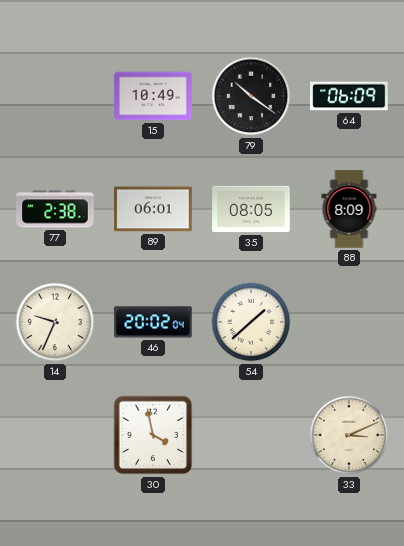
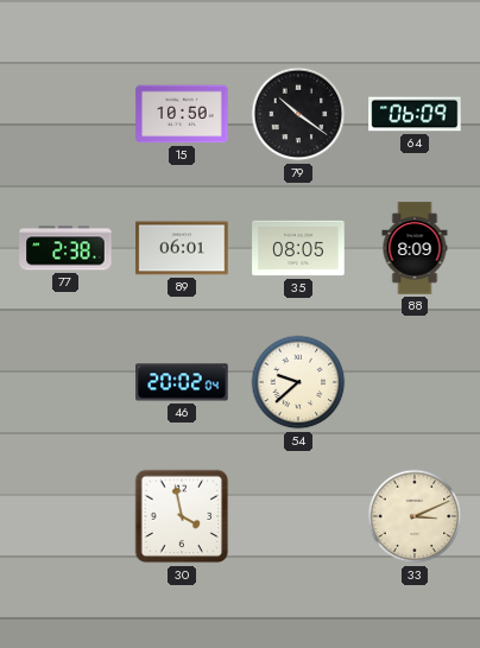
15: 10:49 -> 10:50
14: 9:34 -> none
54: 1:38 -> 9:38
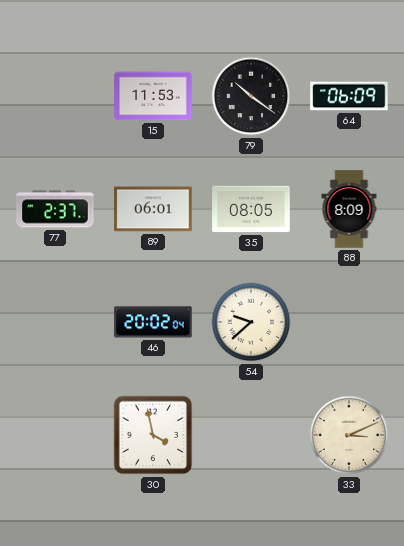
15: 10:50 -> 11:53
77: 2:38 -> 2:37
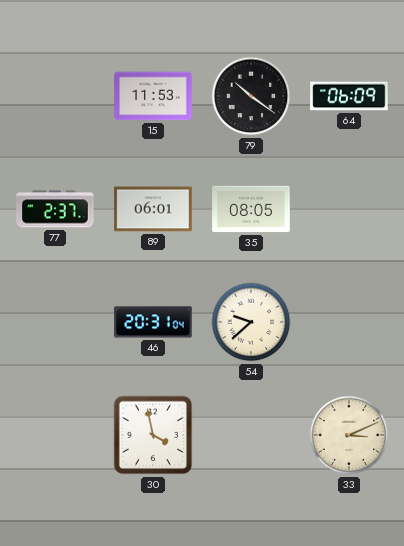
88: 8:09 -> none
46: 20:02 -> 20:31
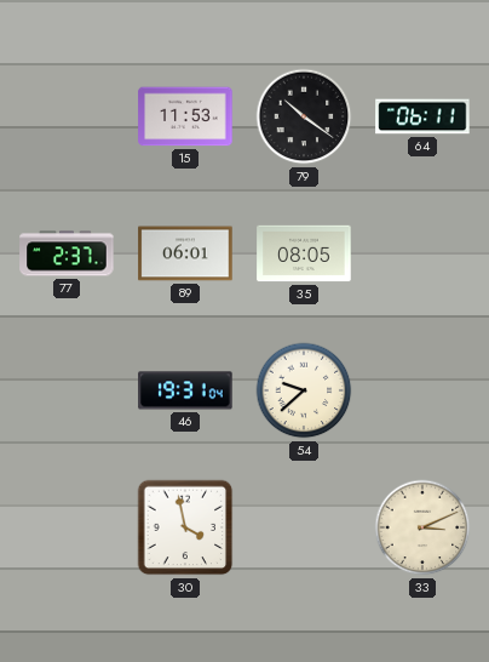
64: 06:09 -> 06:11
46: 20:31 -> 19:31
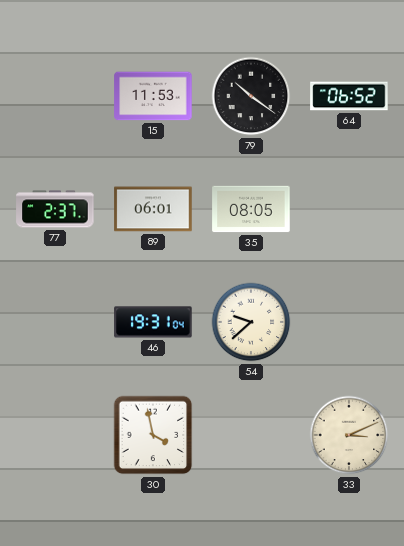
64: 06:11 -> 06:52
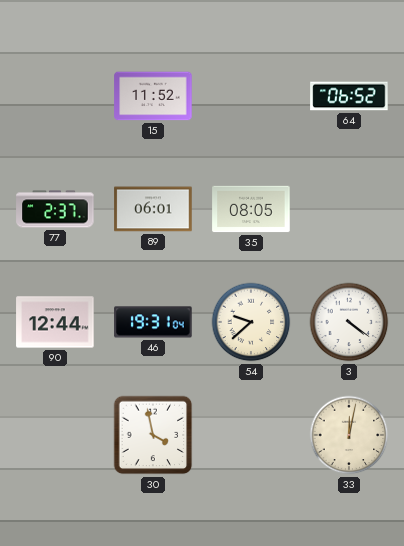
15: 11:53 -> 11:52
79: 10:21 -> none
90: none -> 12:44
3: none -> 4:21
33: 3:11 -> 12:02
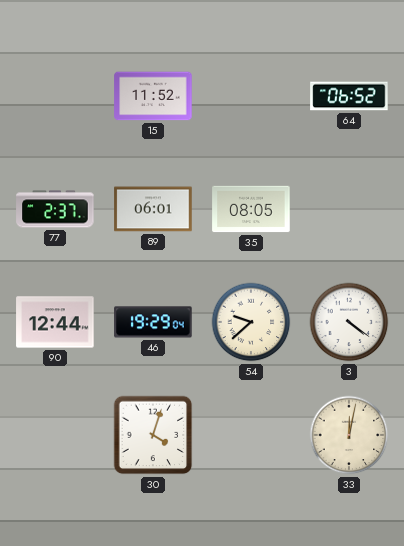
46: 19:31 -> 19:29
30: 3:58 -> 4:03
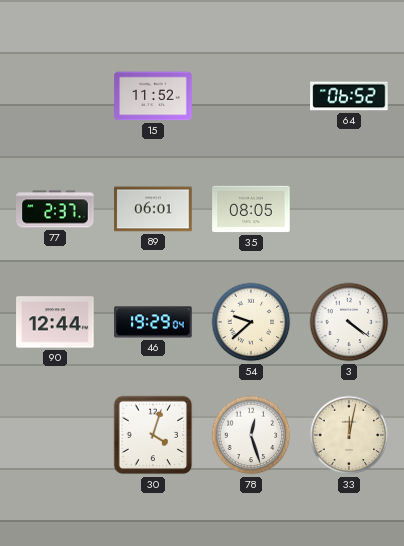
78: none -> 12:27
